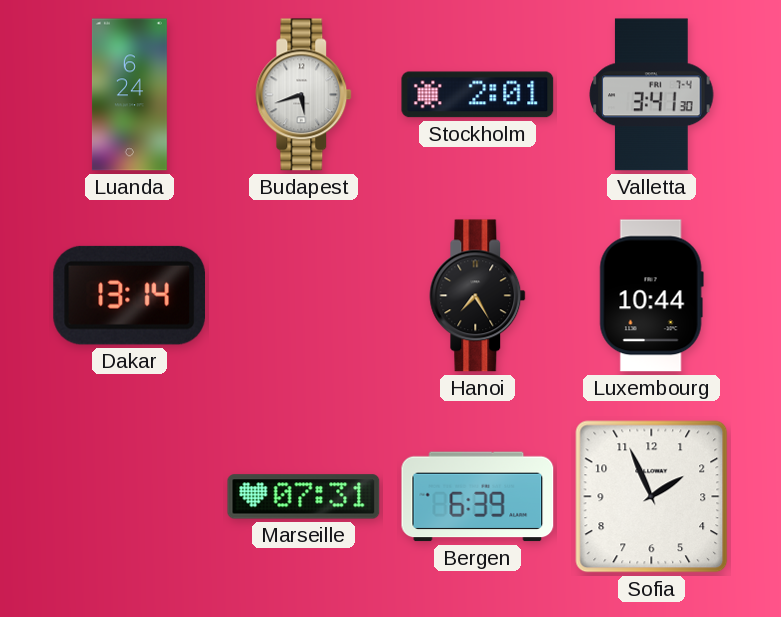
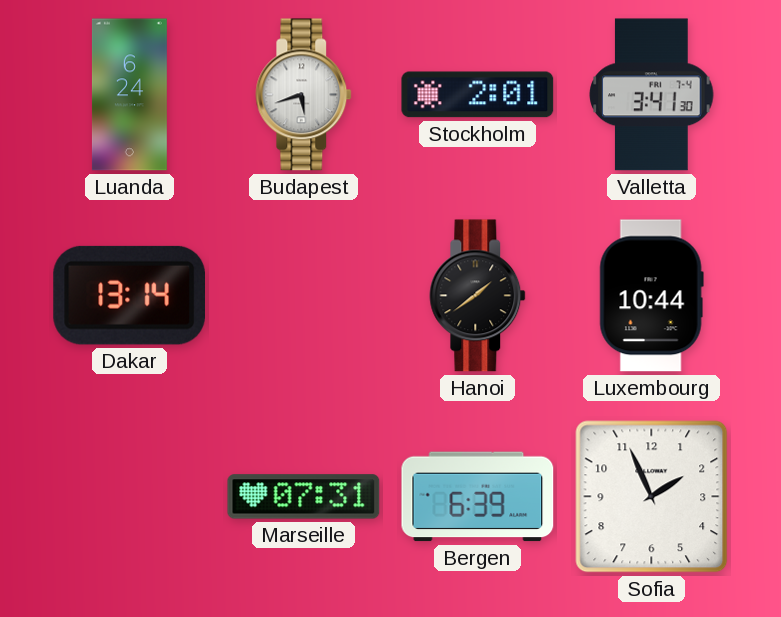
Hanoi: 7:25 -> 1:39
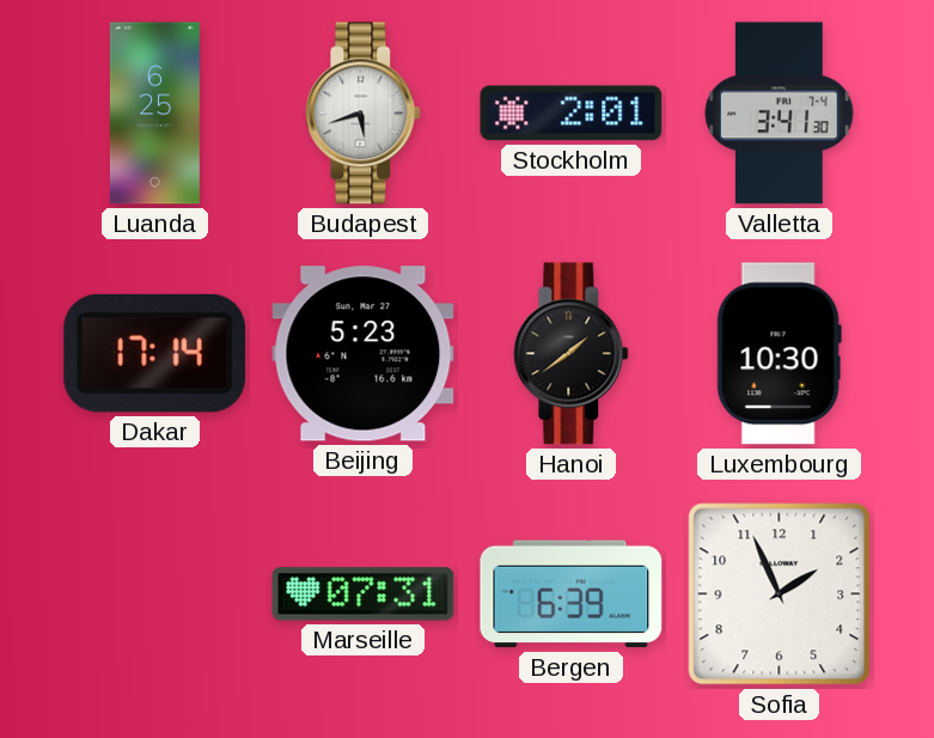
Luanda: 6:24 -> 6:25
Dakar: 13:14 -> 17:14
Beijing: none -> 5:23
Luxembourg: 10:44 -> 10:30
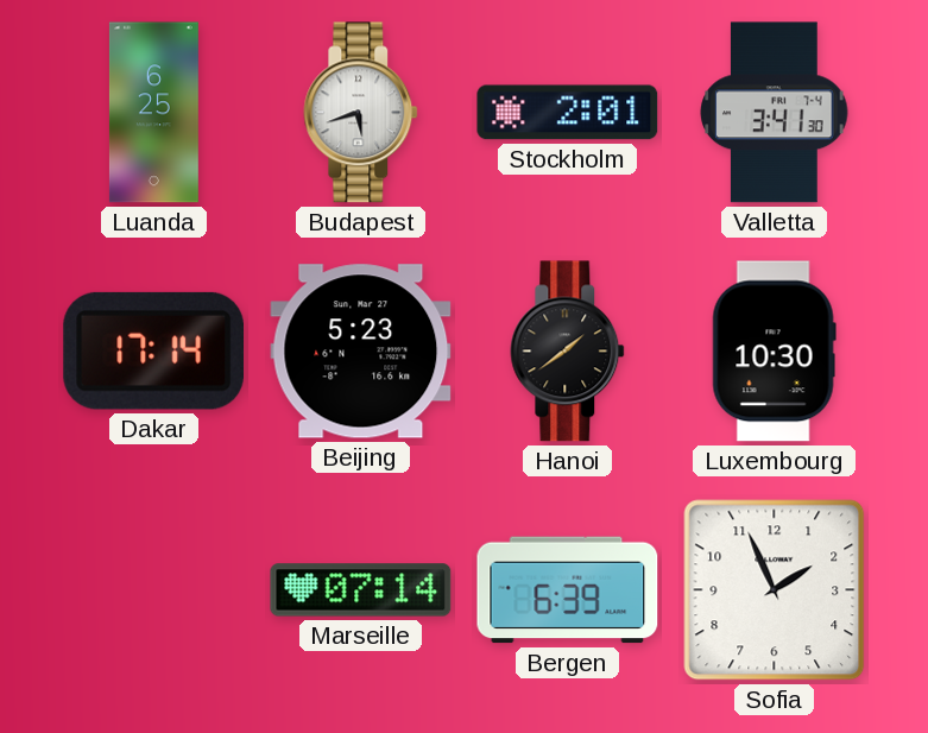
Marseille: 07:31 -> 07:14
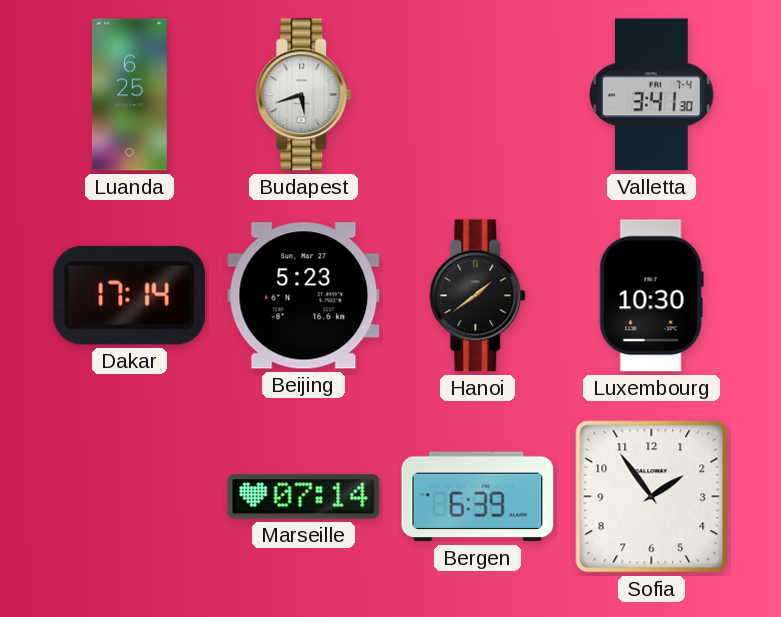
Stockholm: 2:01 -> none
Sofia: 1:56 -> 1:54
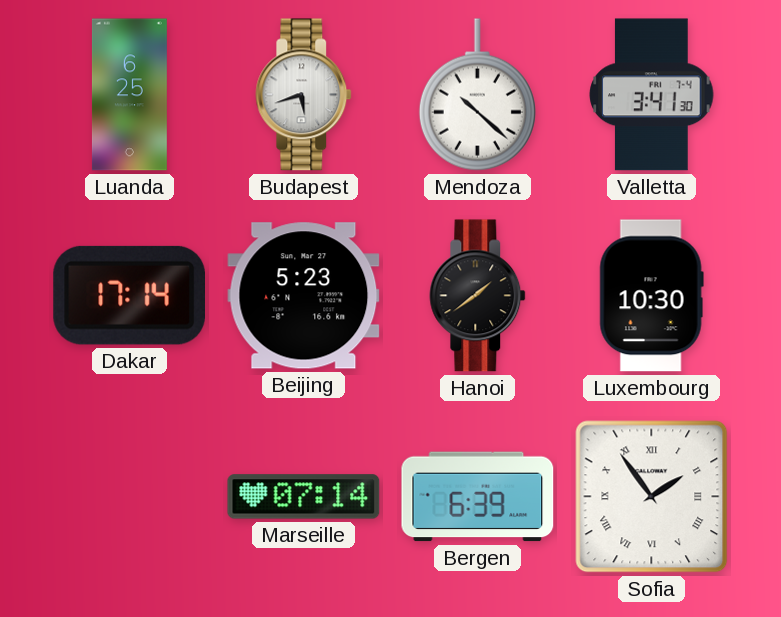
Mendoza: none -> 10:22
Sofia numerals: Arabic -> Roman
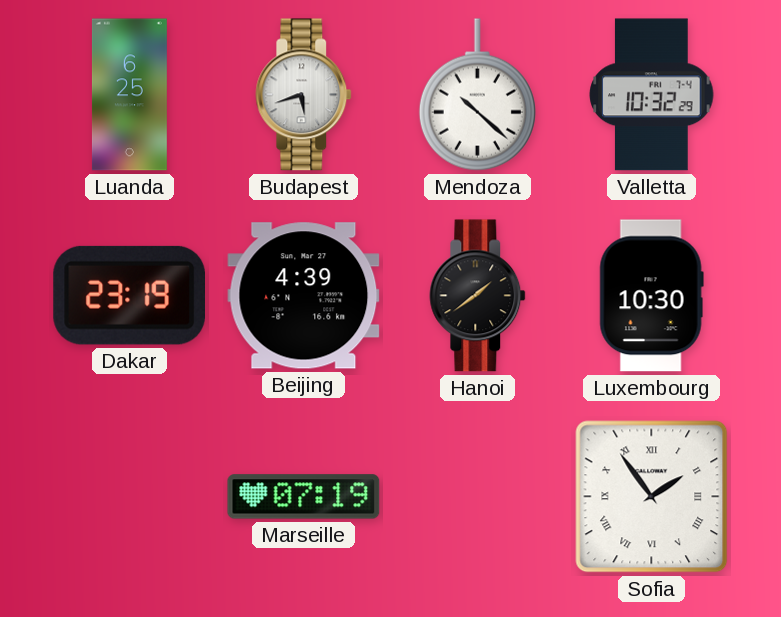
Valletta: 3:41 -> 10:32
Dakar: 17:14 -> 23:19
Beijing: 5:23 -> 4:39
Marseille: 07:14 -> 07:19
Bergen: 6:39 -> none
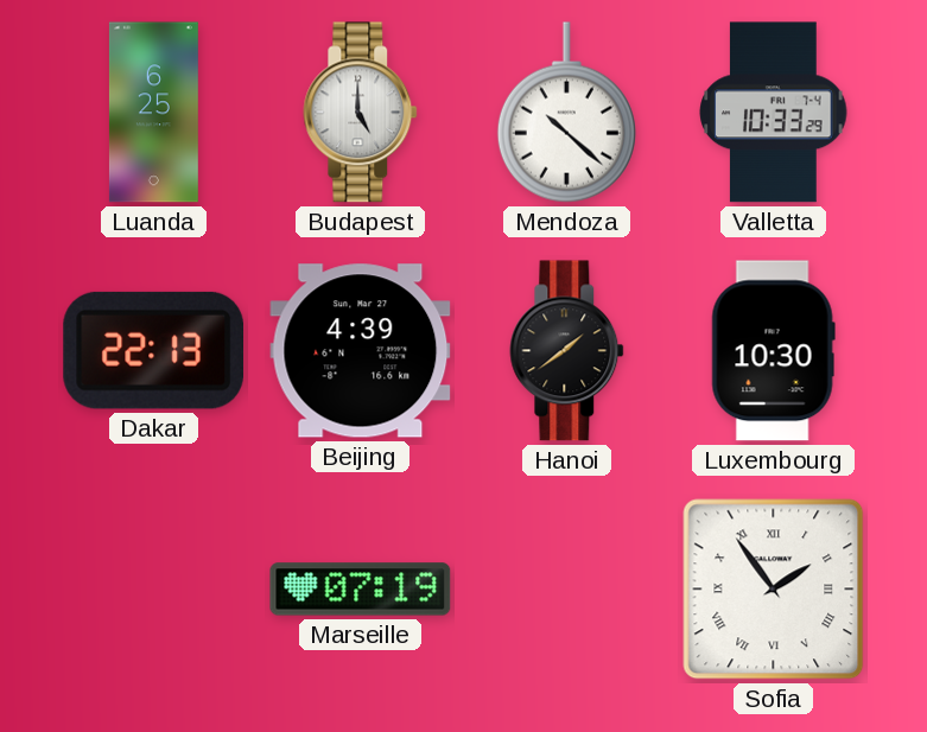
Budapest: 5:42 -> 5:00
Valletta: 10:32 -> 10:33
Dakar: 23:19 -> 22:13
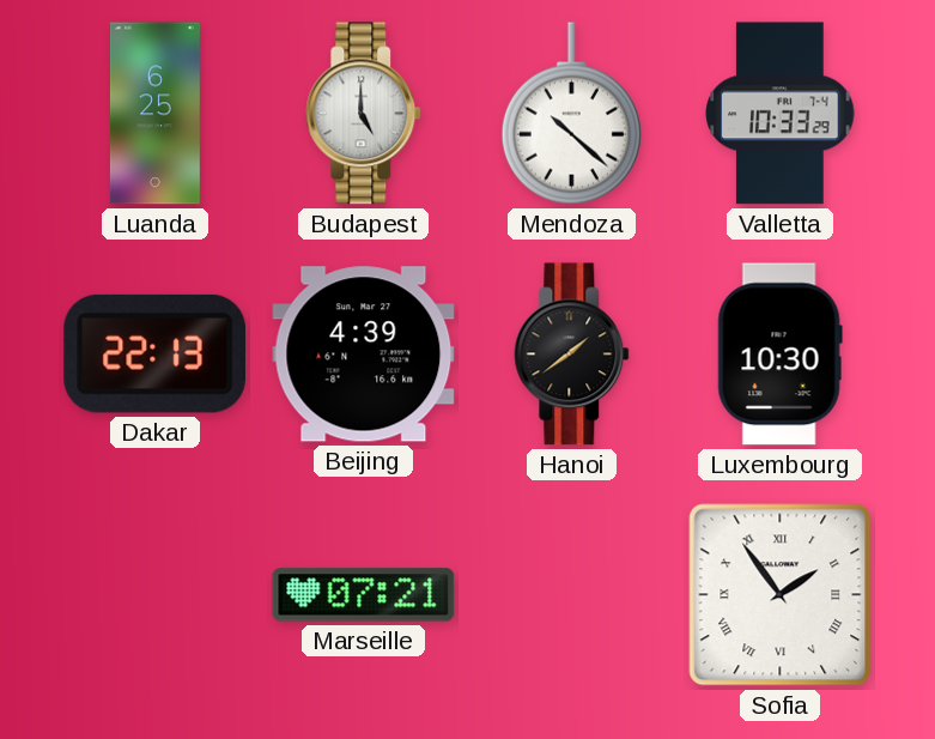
Marseille: 07:19 -> 07:21
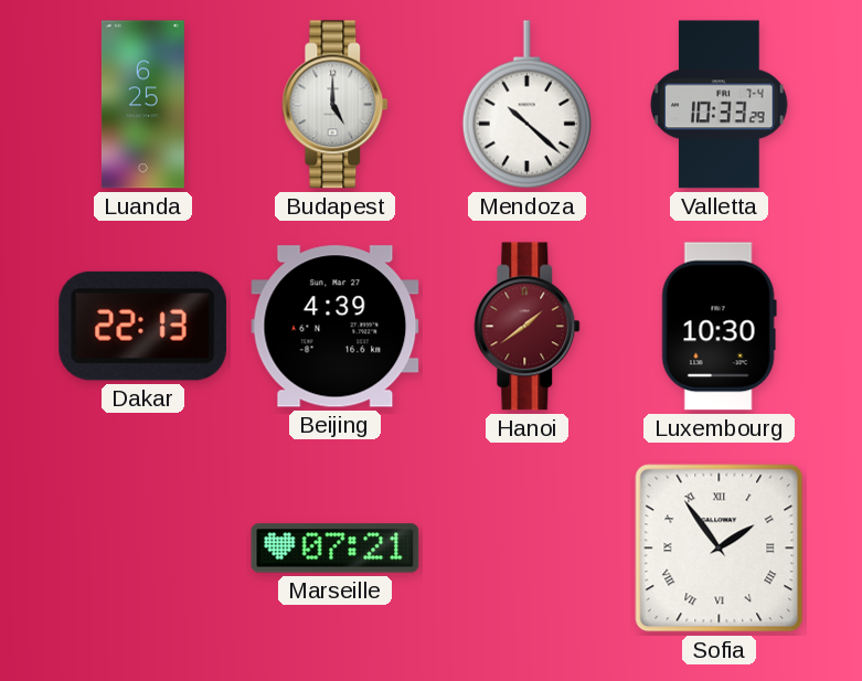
Hanoi dial: black -> burgundy
